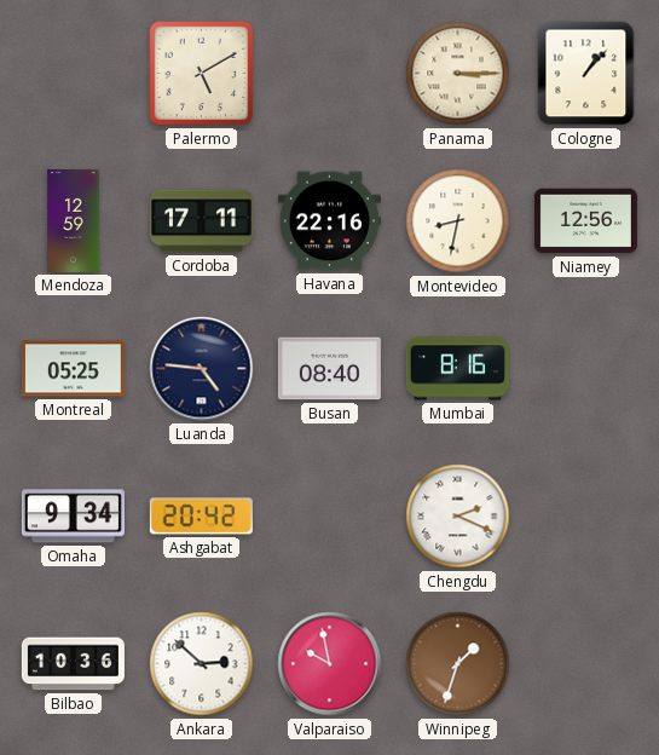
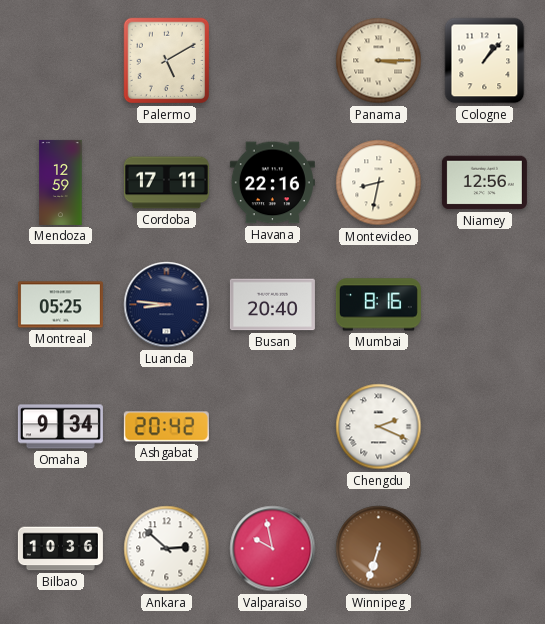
Luanda: 4:46 -> 8:46
Busan: 08:40 -> 20:40
Winnipeg: 1:33 -> 6:33
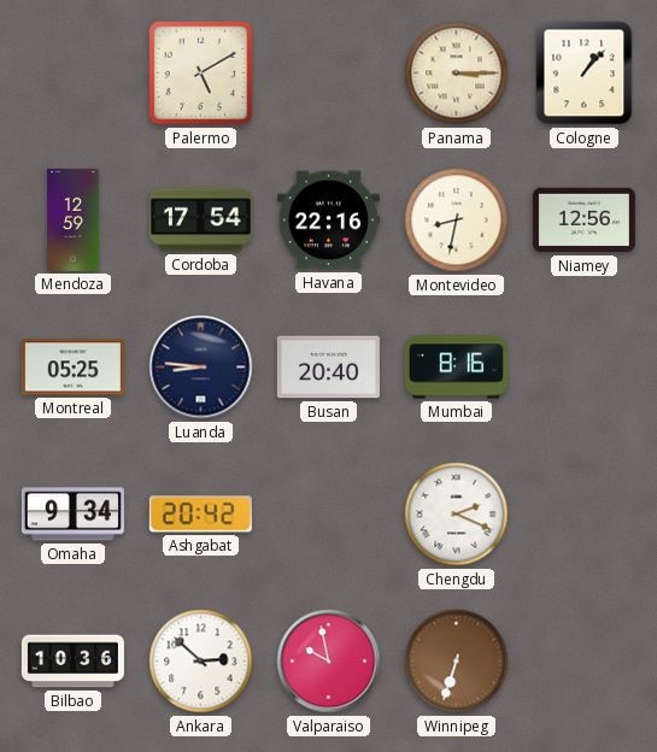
Cordoba: 17:11 -> 17:54
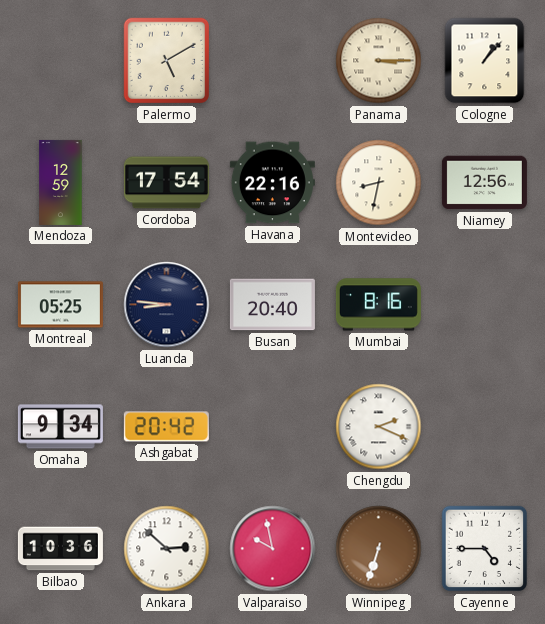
Cayenne: none -> 4:45
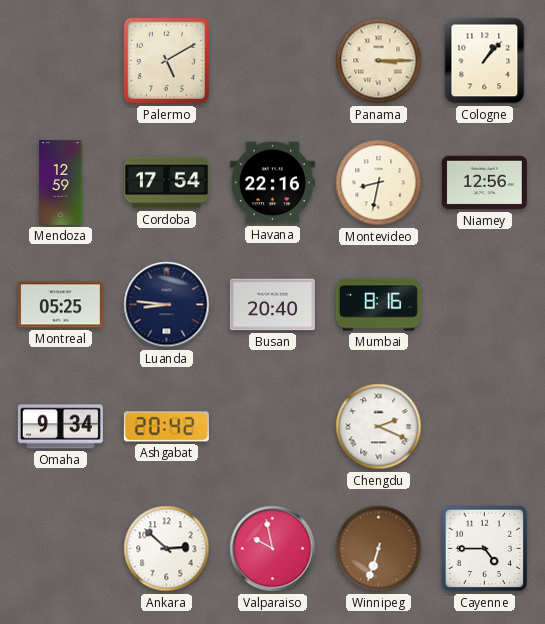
Bilbao: 10:36 -> none
